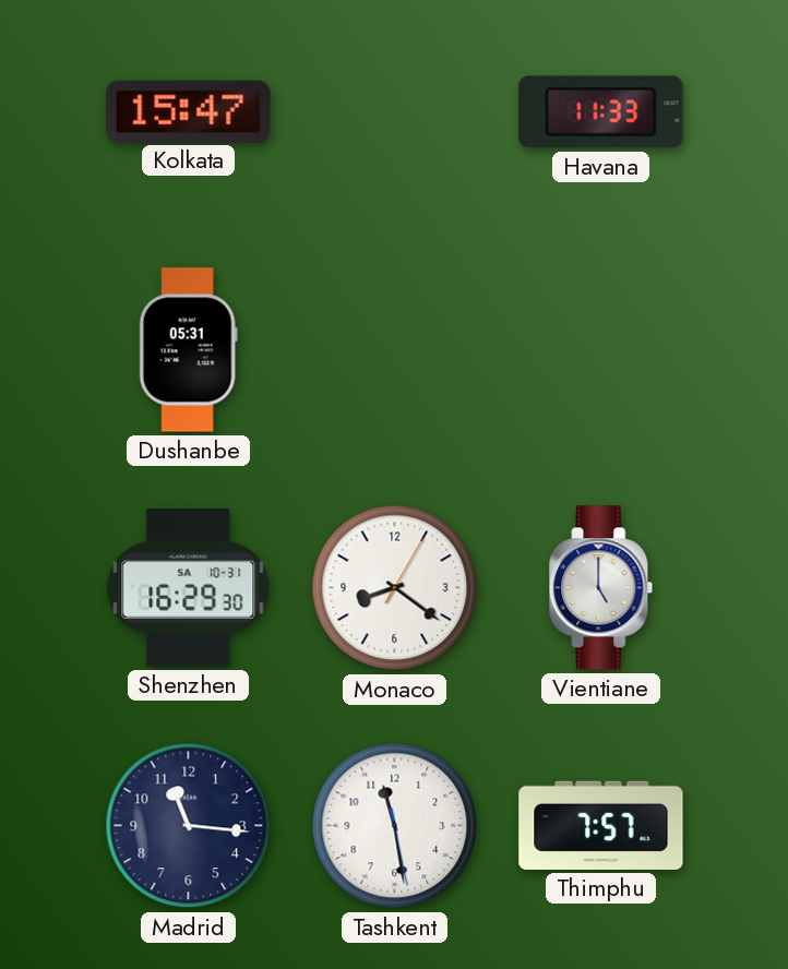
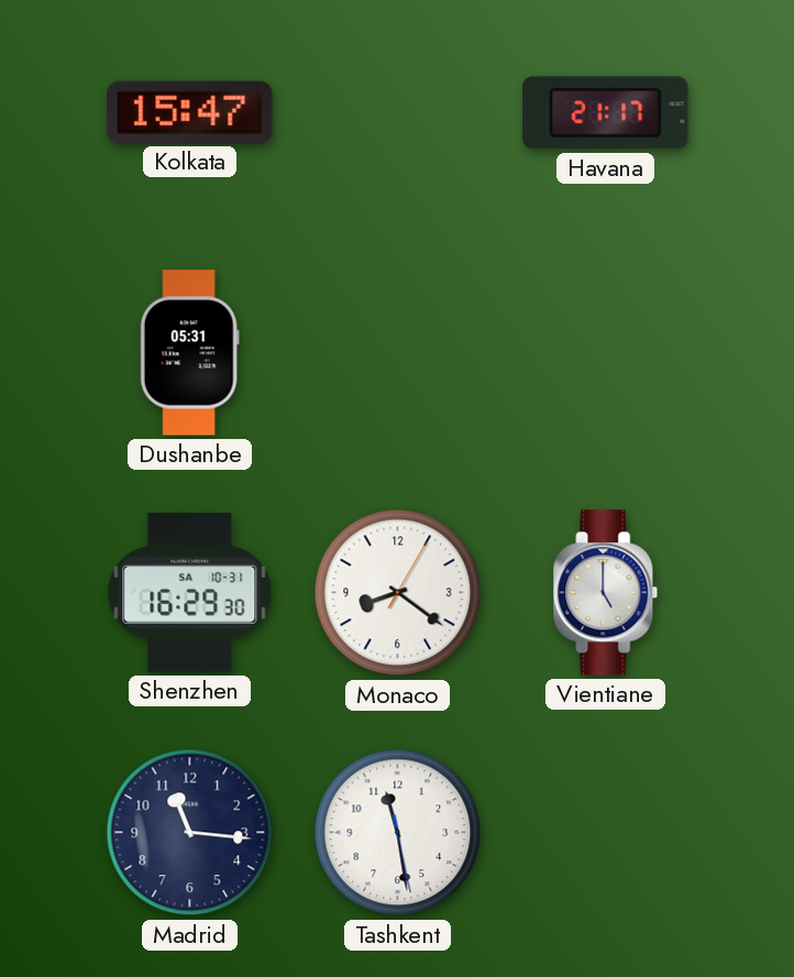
Havana: 11:33 -> 21:17
Thimphu: 7:57 -> none
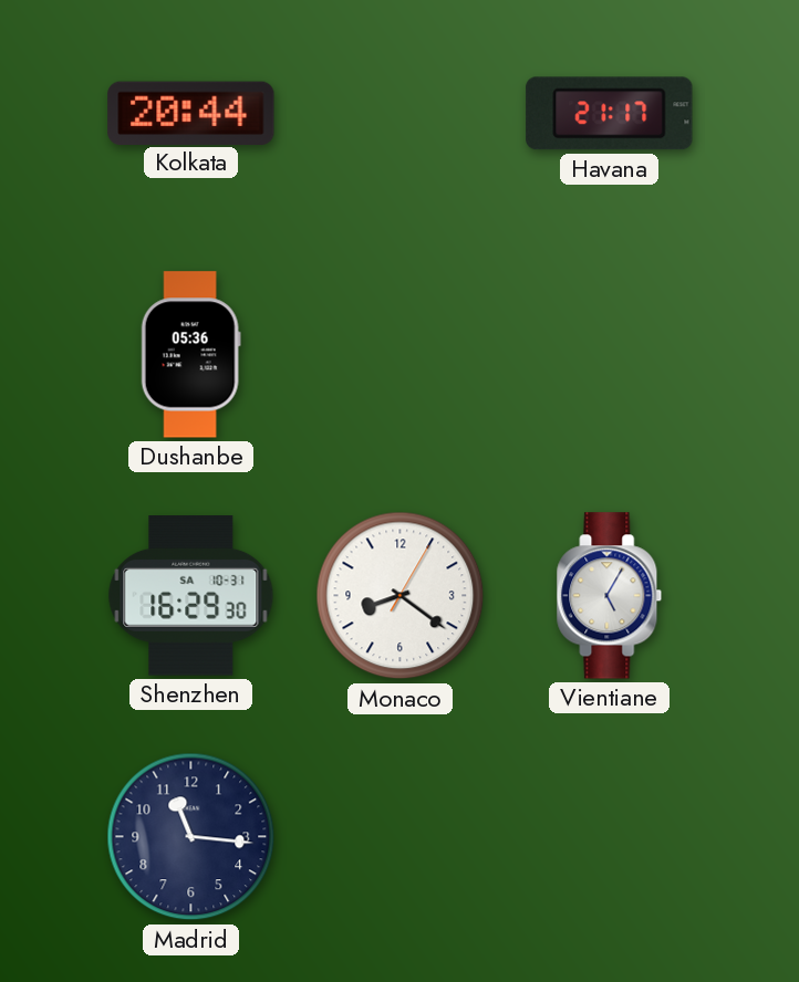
Kolkata: 15:47 -> 20:44
Dushanbe: 05:31 -> 05:36
Vientiane: 5:00 -> 5:05
Tashkent: 11:28 -> none
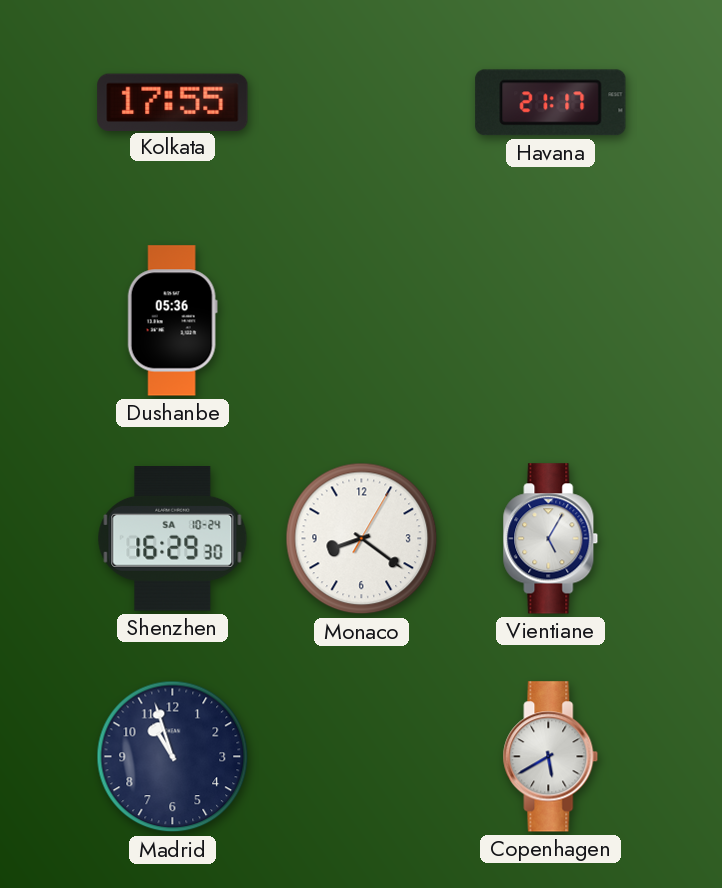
Kolkata: 20:44 -> 17:55
Shenzhen date: SA 10-31 -> SA 10-24
Madrid: 11:16 -> 10:57
Copenhagen: none -> 5:40
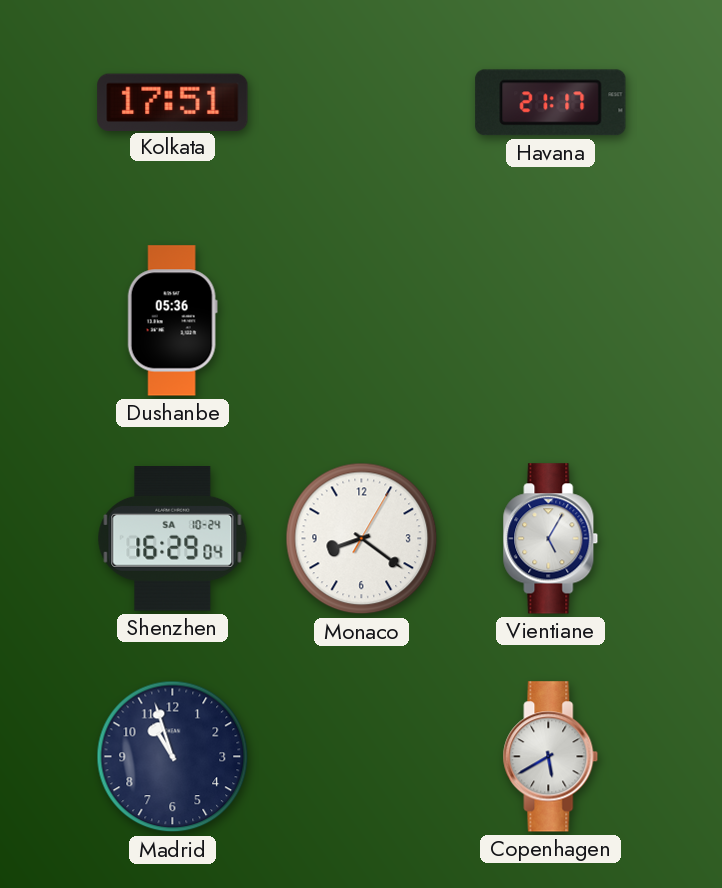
Kolkata: 17:55 -> 17:51
Shenzhen: 16:29:30 -> 16:29:04
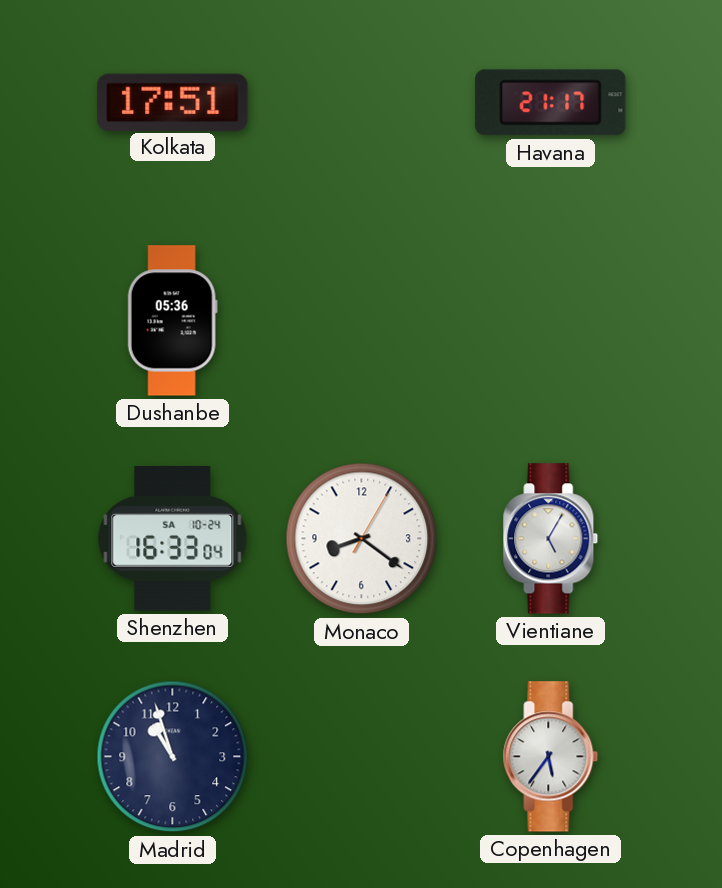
Shenzhen: 16:29 -> 16:33
Copenhagen: 5:40 -> 5:36
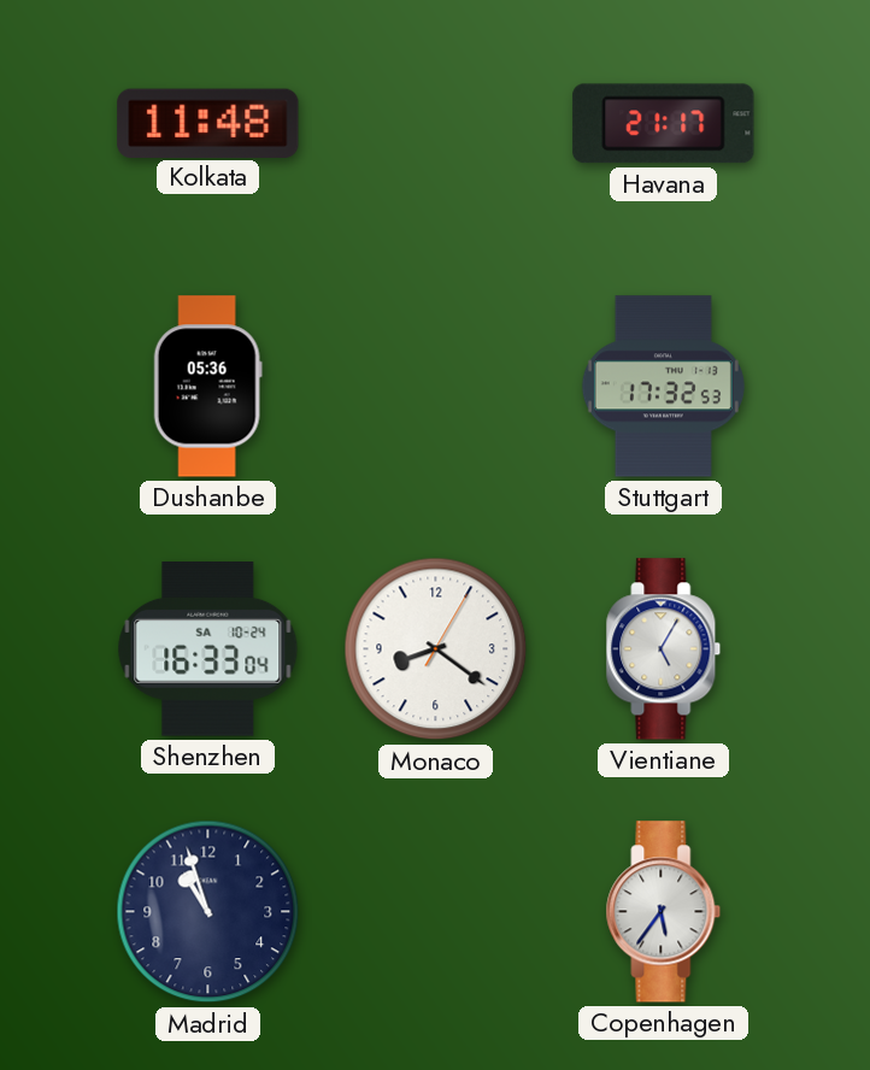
Kolkata: 17:51 -> 11:48
Stuttgart: none -> 17:32
